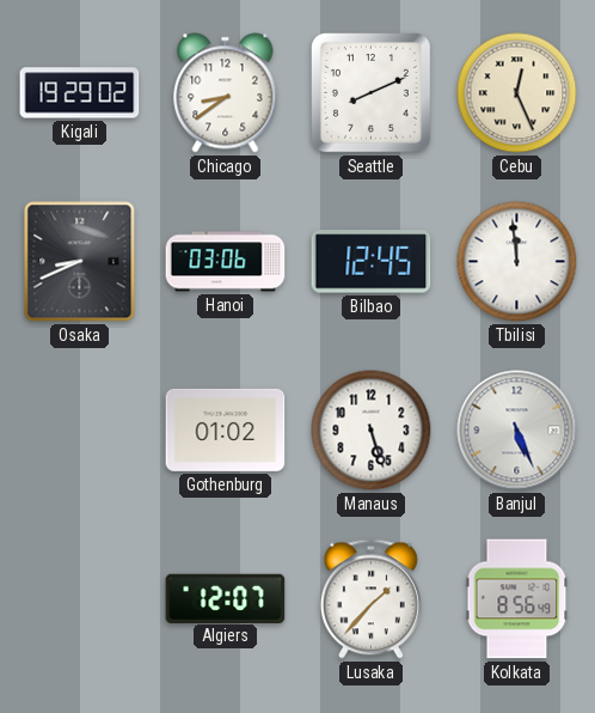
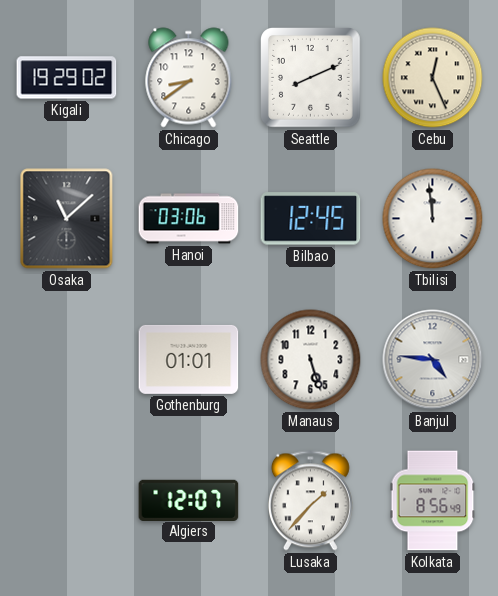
Osaka: 8:41 -> 11:08
Gothenburg: 01:02 -> 01:01
Banjul: 5:26 -> 4:46
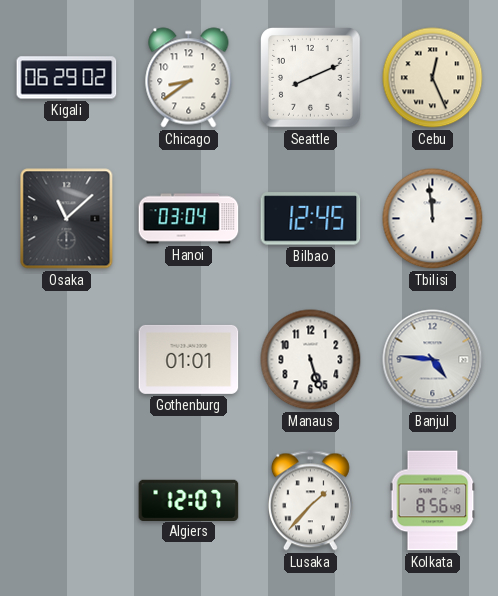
Kigali: 19:29 -> 06:29
Hanoi: 03:06 -> 03:04
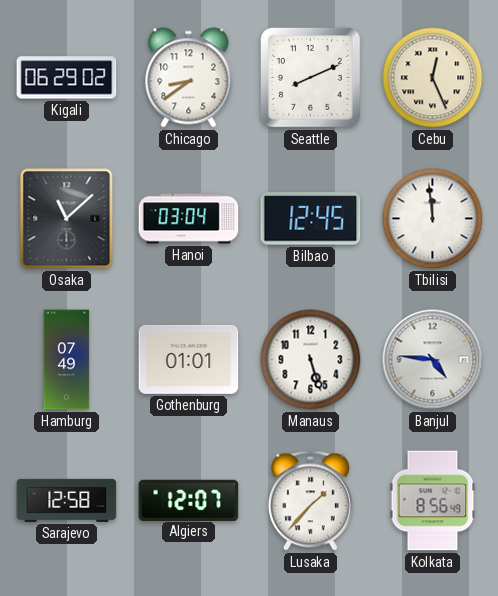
Hamburg: none -> 07:49
Sarajevo: none -> 12:58
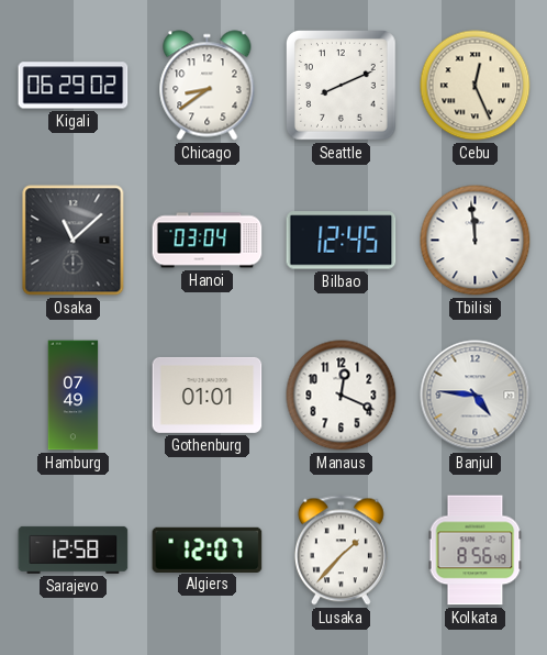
Manaus: 5:27 -> 12:19
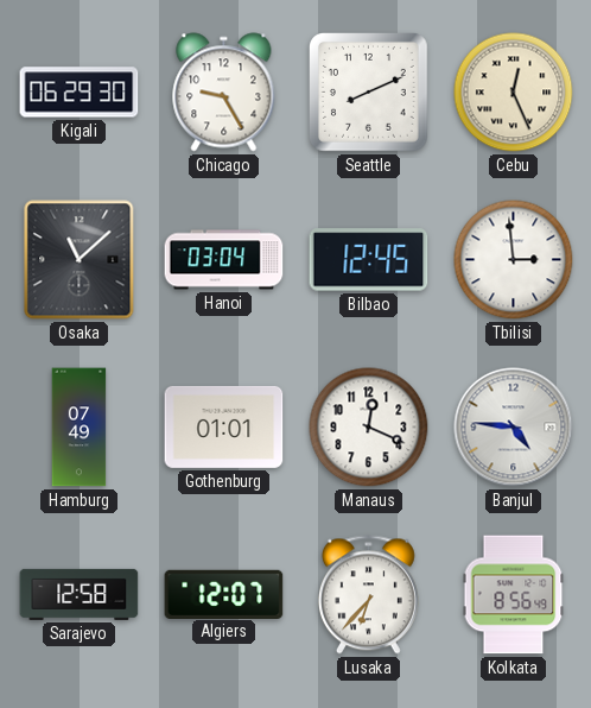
Kigali: 06:29:02 -> 06:29:30
Chicago: 8:39 -> 9:25
Tbilisi: 11:59 -> 2:59
Lusaka: 1:37 -> 6:37
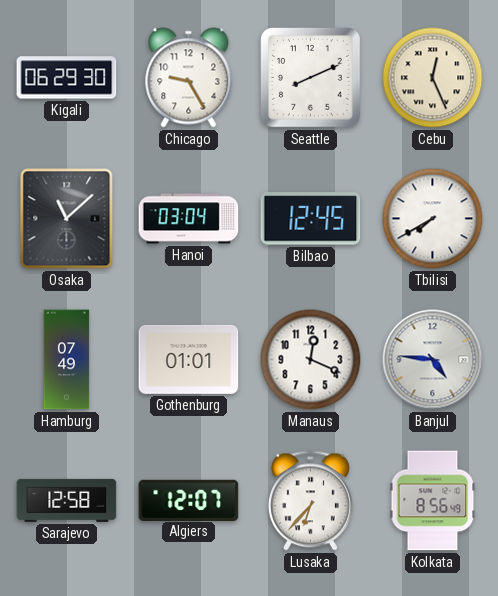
Tbilisi: 2:59 -> 7:40
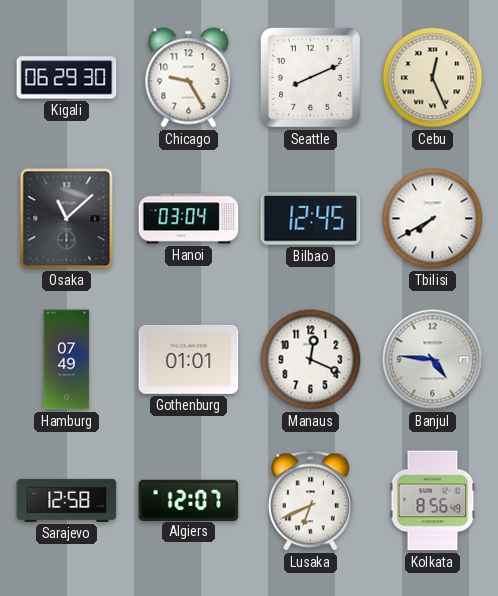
Lusaka: 6:37 -> 6:41
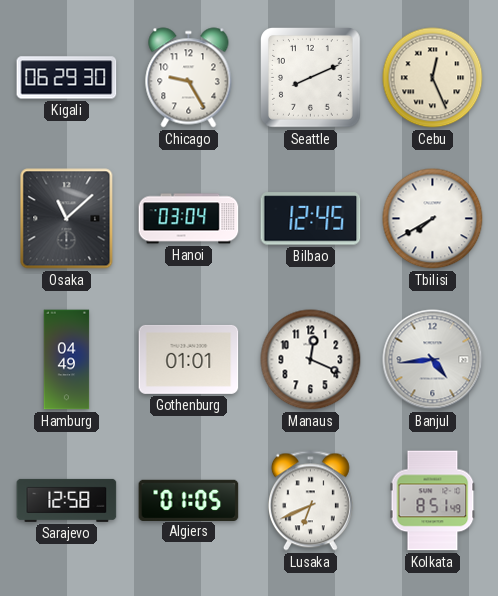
Hamburg: 07:49 -> 04:49
Banjul: 4:46 -> 4:44
Algiers: 12:07 -> 01:05
Kolkata: 8:56 -> 8:51
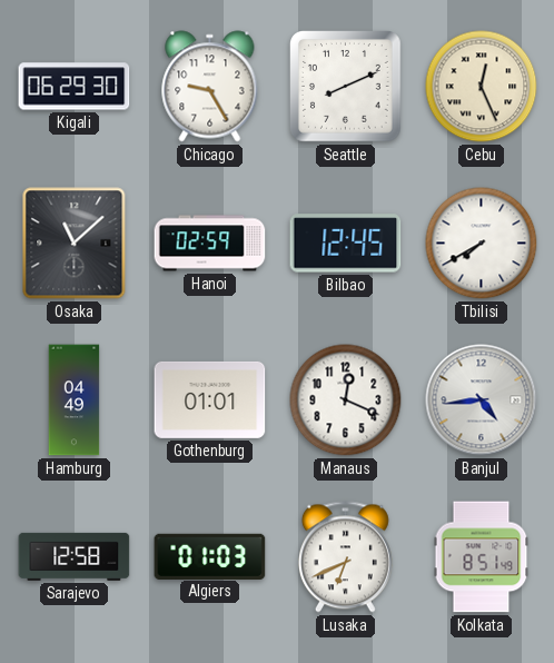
Hanoi: 03:04 -> 02:59
Algiers: 01:05 -> 01:03
